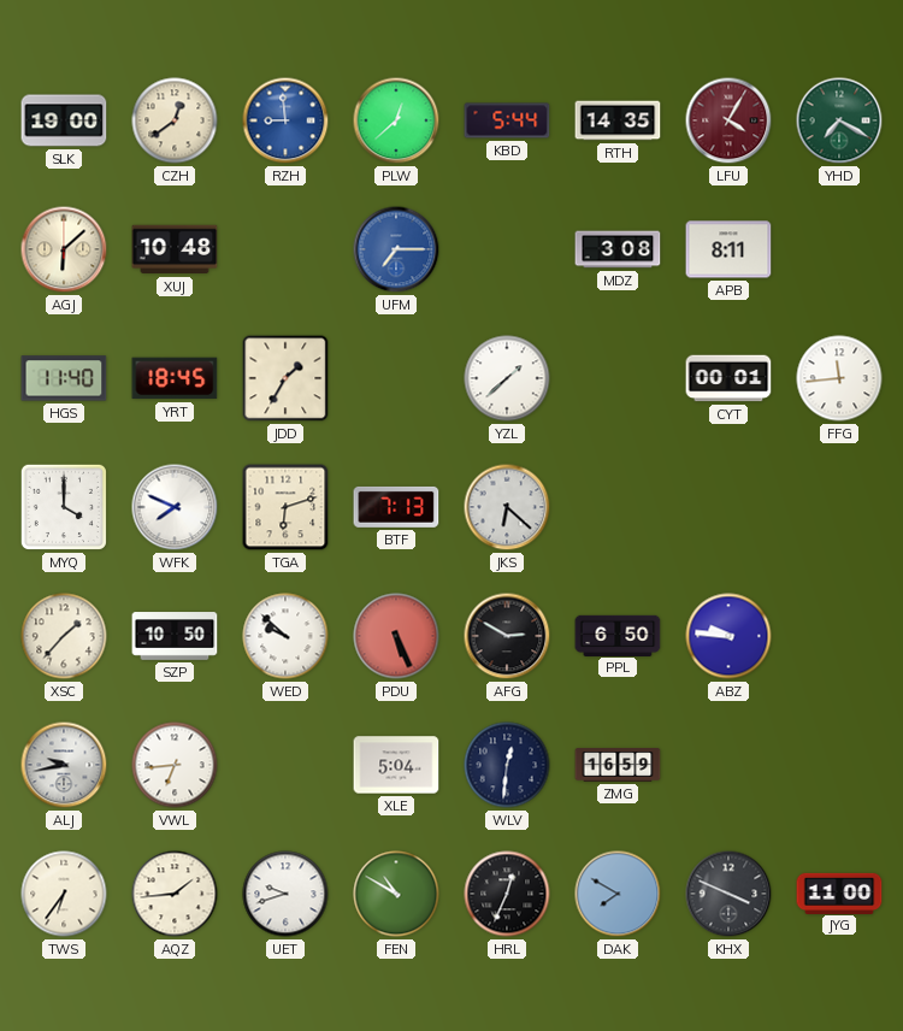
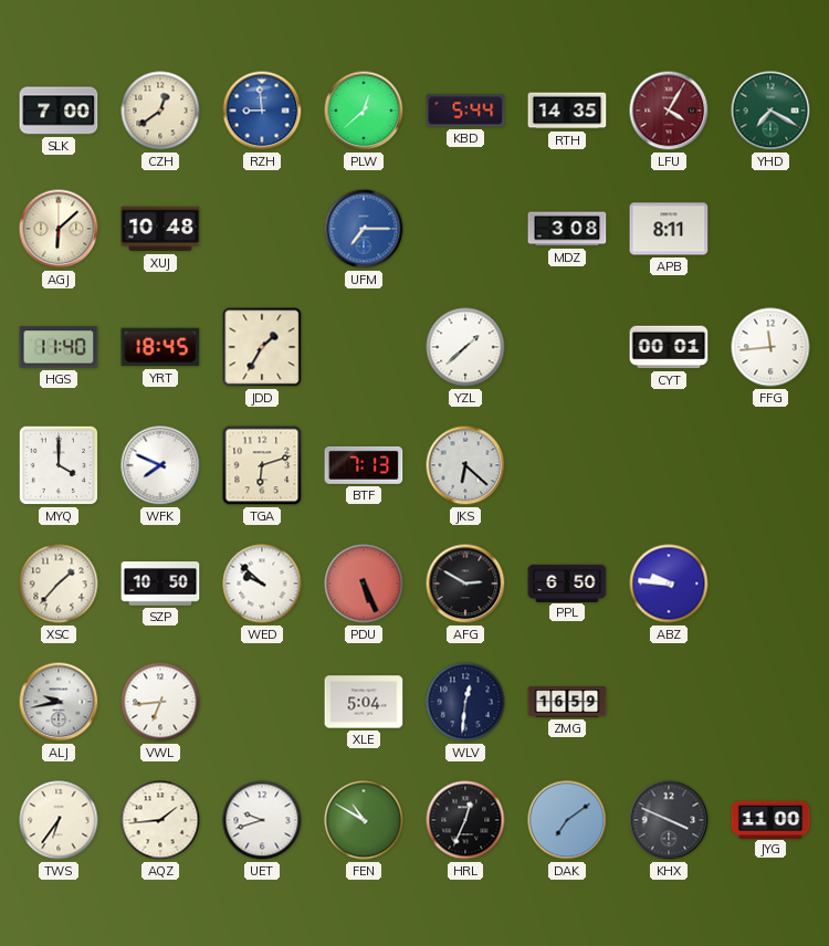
SLK: 19:00 -> 7:00
DAK: 7:50 -> 7:09
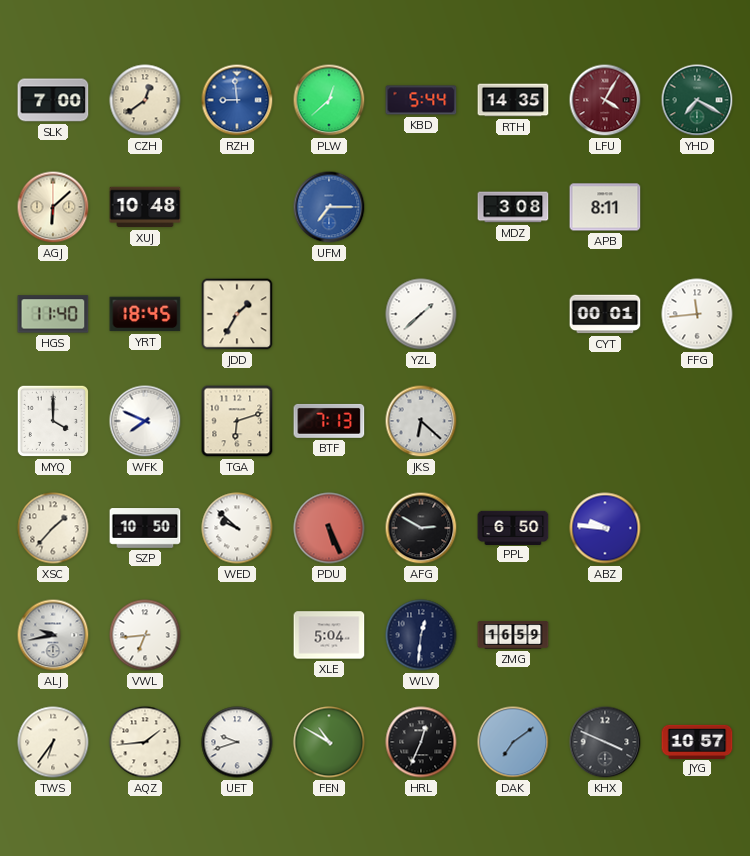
JYG: 11:00 -> 10:57
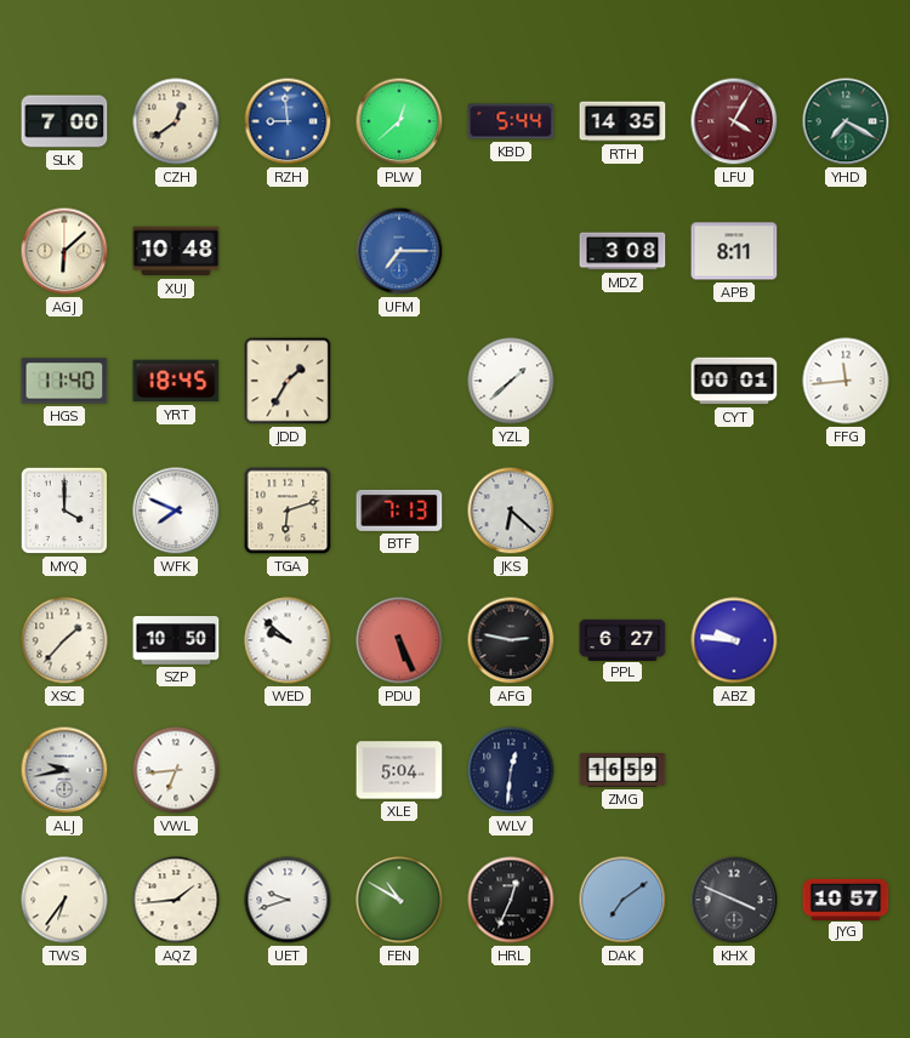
AFG: 2:50 -> 2:47
PPL: 6:50 -> 6:27
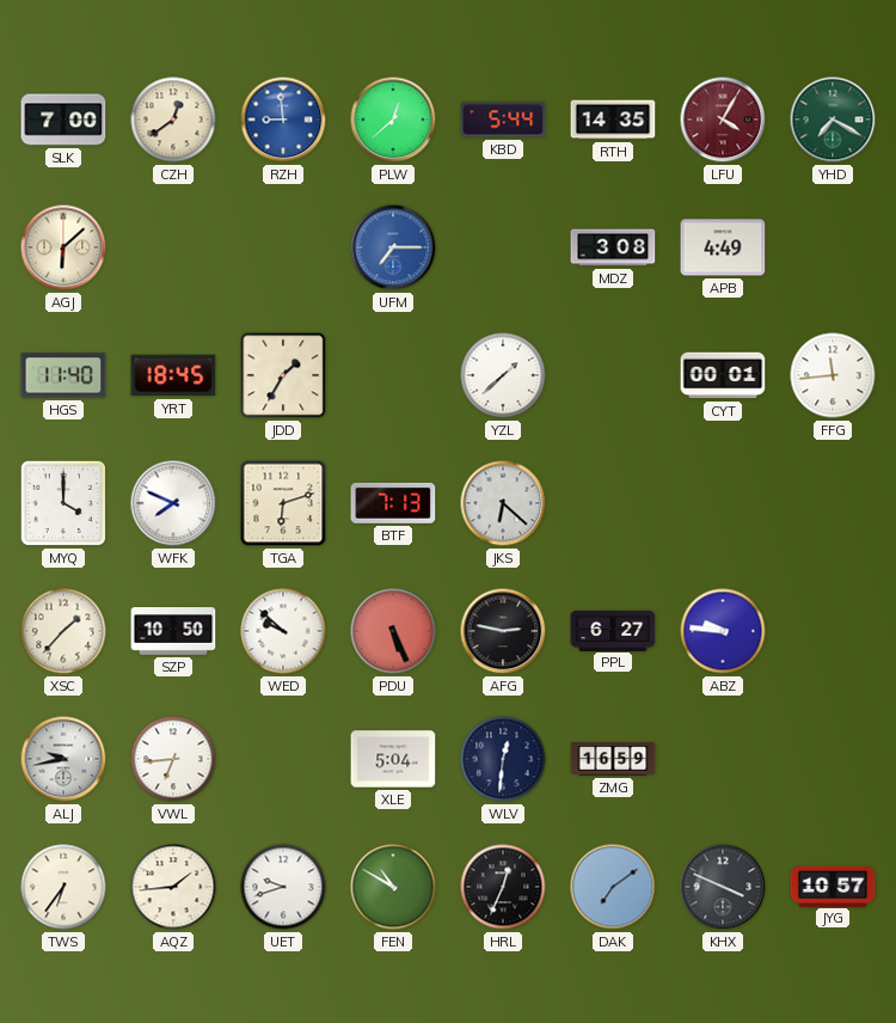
XUJ: 10:48 -> none
APB: 8:11 -> 4:49
